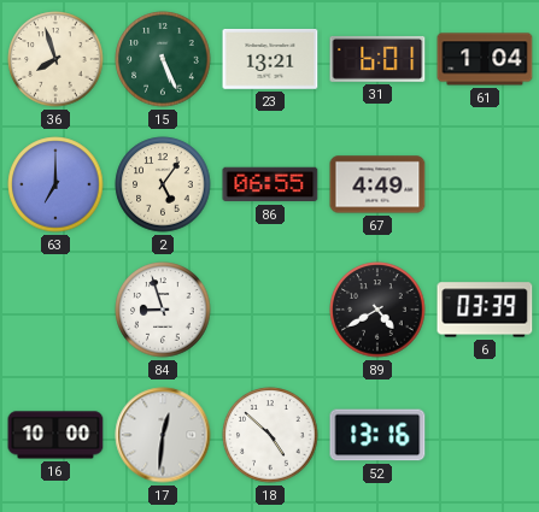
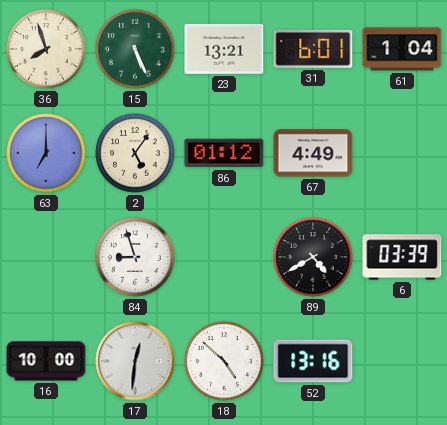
86: 06:55 -> 01:12
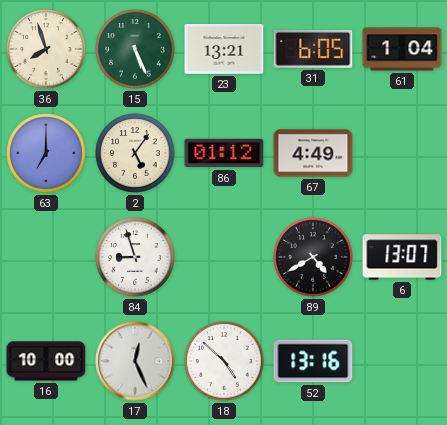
31: 6:01 -> 6:05
6: 03:39 -> 13:07
17: 12:31 -> 12:26
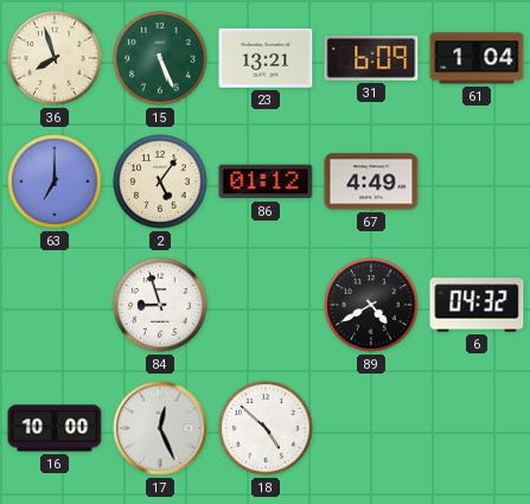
31: 6:05 -> 6:09
6: 13:07 -> 04:32
52: 13:16 -> none
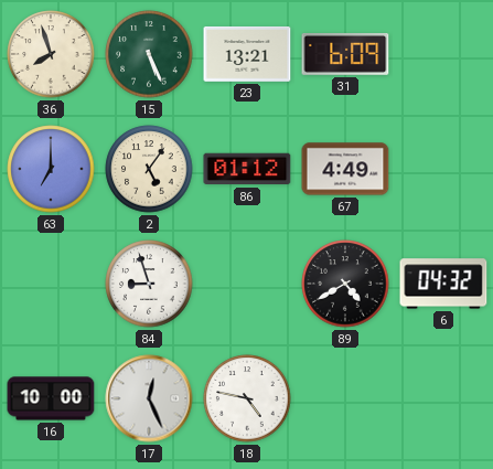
61: 1:04 -> none
18: 4:52 -> 4:47
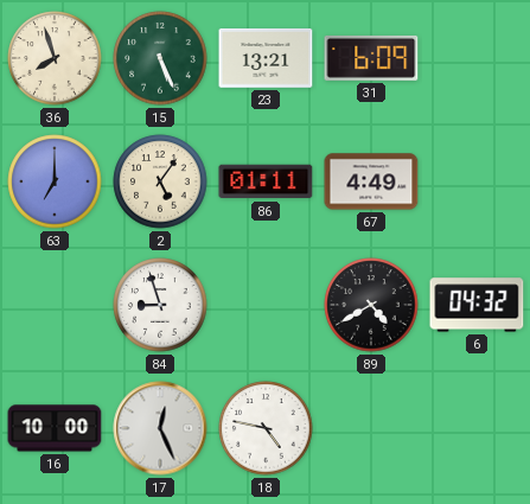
86: 01:12 -> 01:11
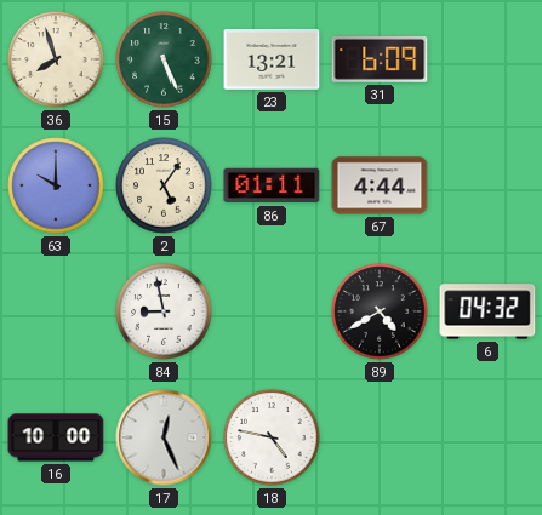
63: 7:00 -> 10:00
67: 4:49 -> 4:44
84: 8:57 -> 8:58
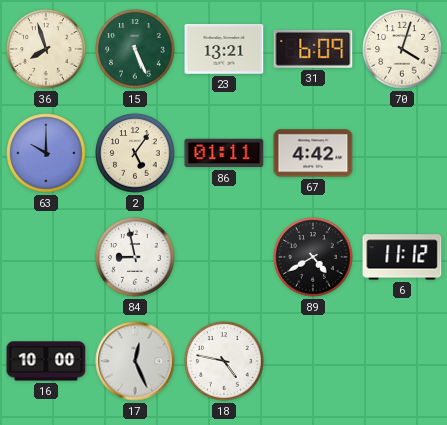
70: none -> 4:03
67: 4:44 -> 4:42
6: 04:32 -> 11:12
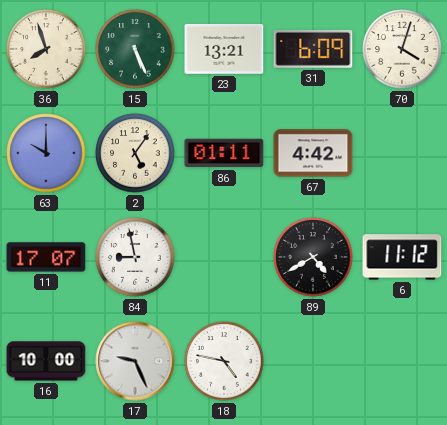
11: none -> 17:07
17: 12:26 -> 9:26
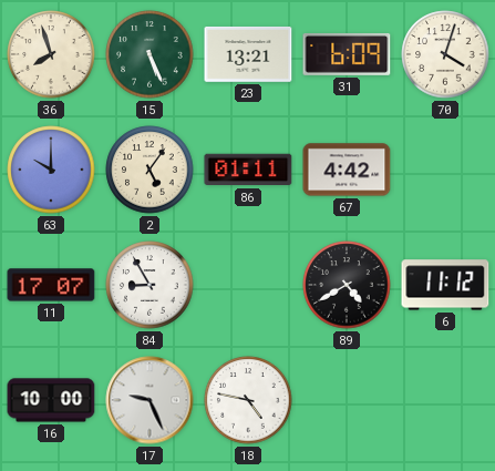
84: 8:58 -> 8:55
